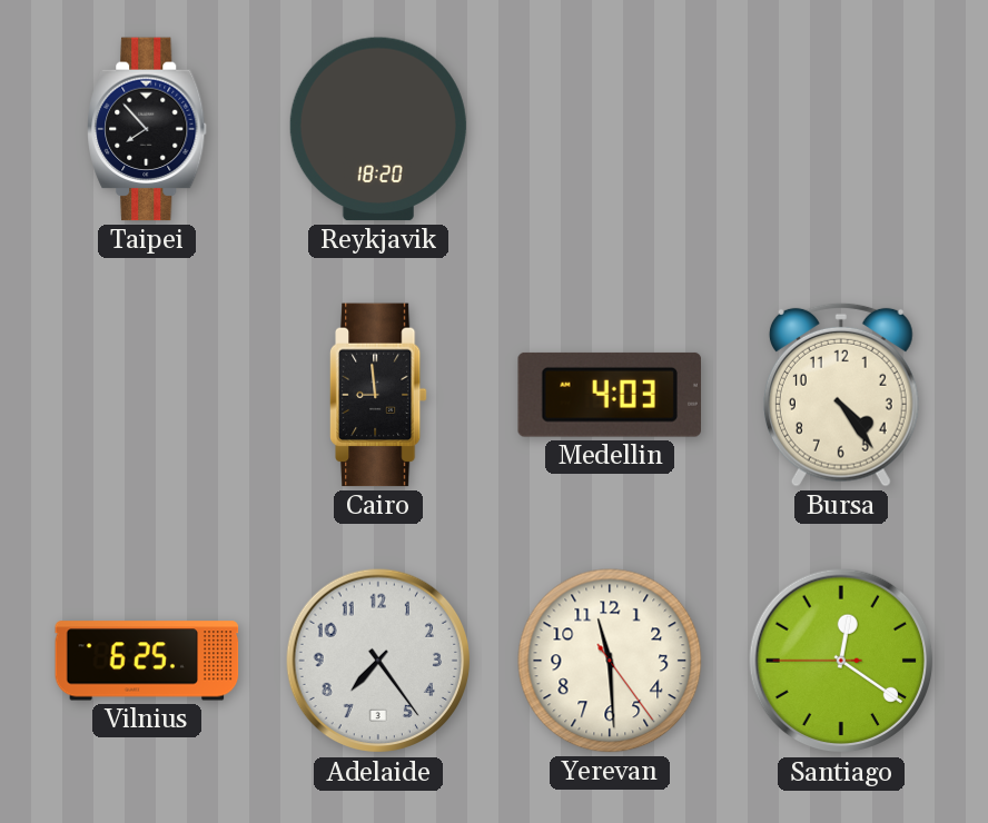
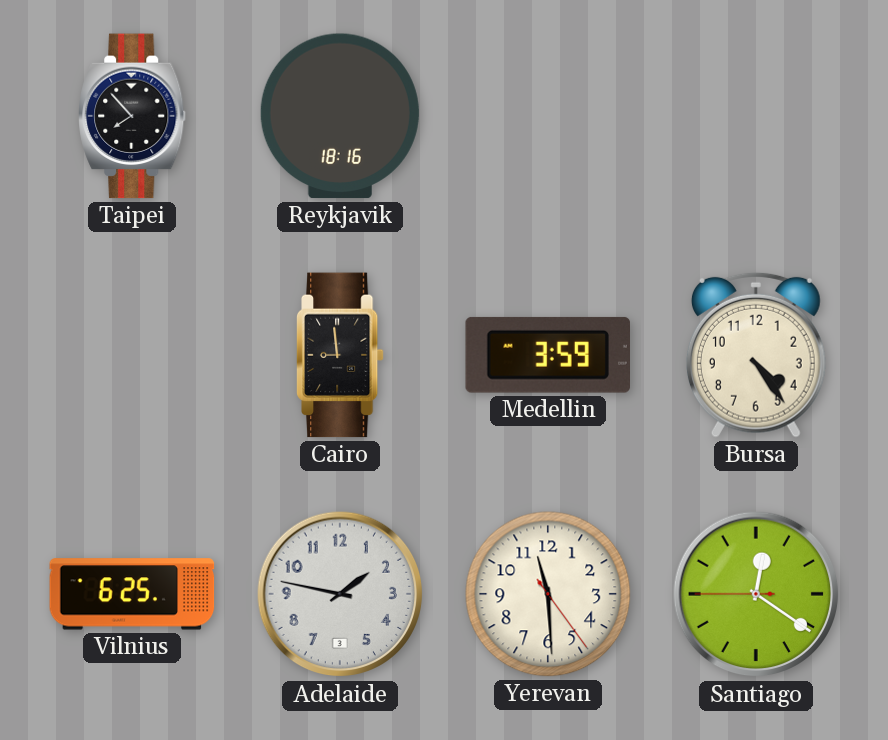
Reykjavik: 18:20 -> 18:16
Medellin: 4:03 -> 3:59
Adelaide: 7:24 -> 1:47
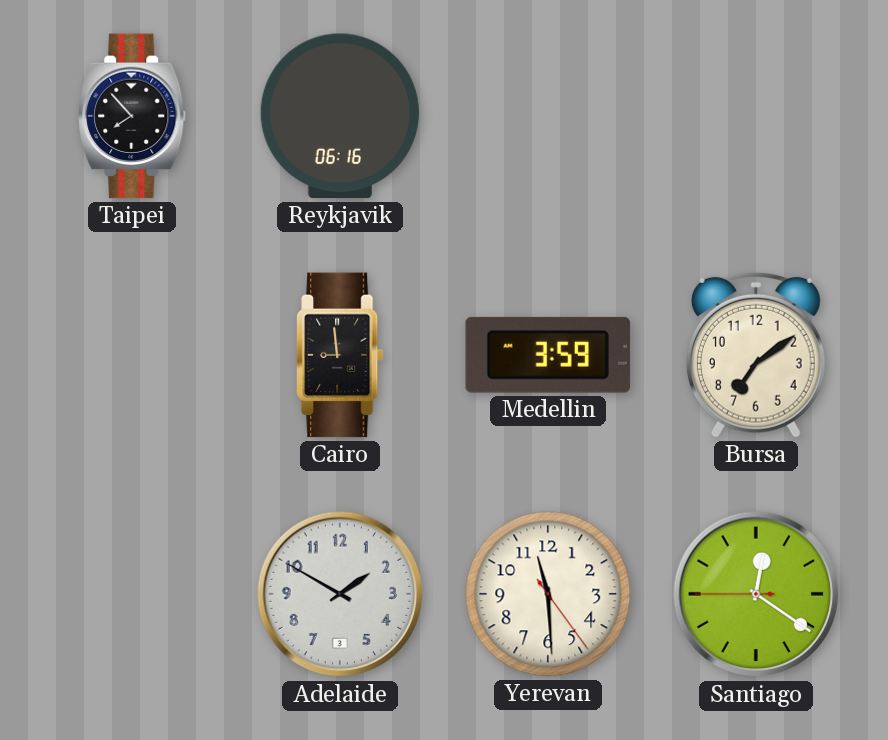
Reykjavik: 18:16 -> 06:16
Bursa: 4:24 -> 7:09
Vilnius: 6:25 -> none
Adelaide: 1:47 -> 1:50
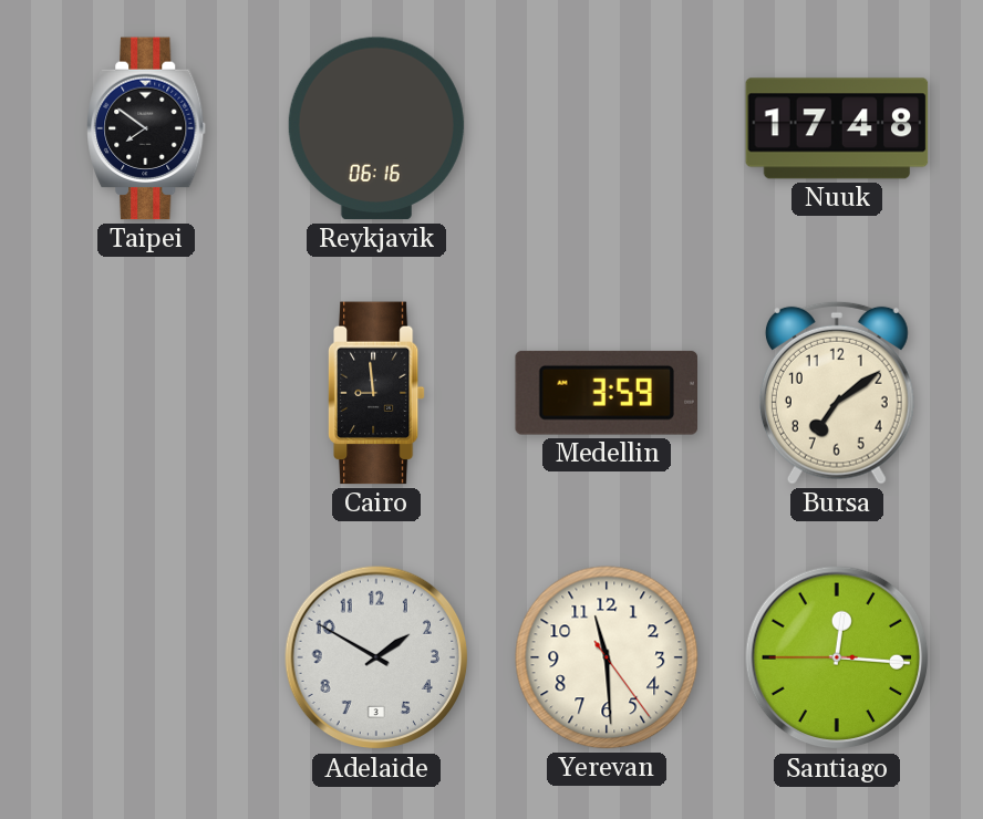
Taipei: 7:53 -> 7:51
Nuuk: none -> 17:48
Santiago: 12:20 -> 12:15
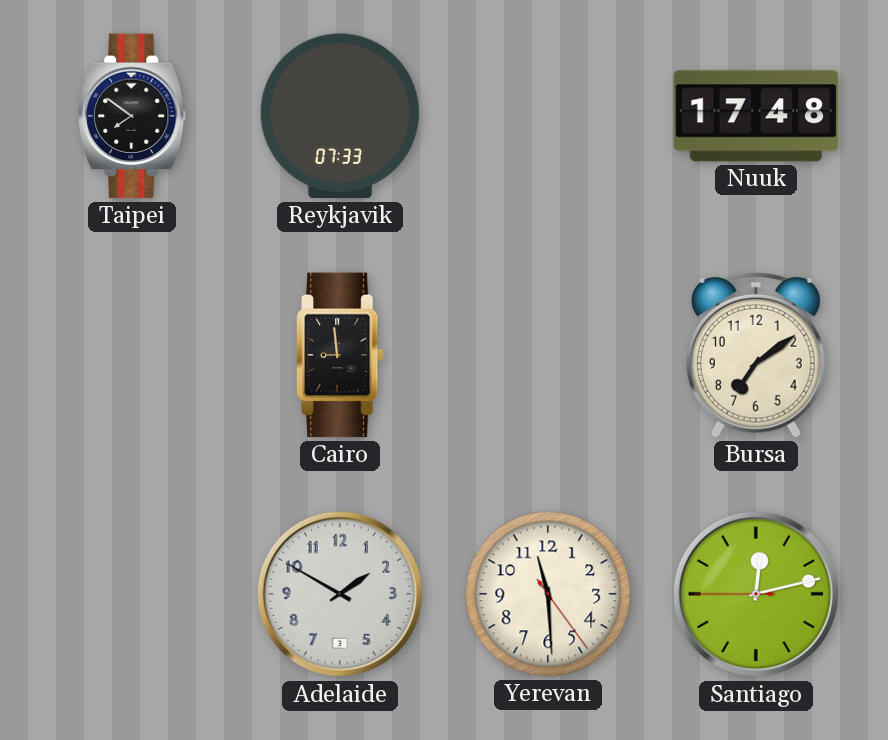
Reykjavik: 06:16 -> 07:33
Medellin: 3:59 -> none
Santiago: 12:15 -> 12:12
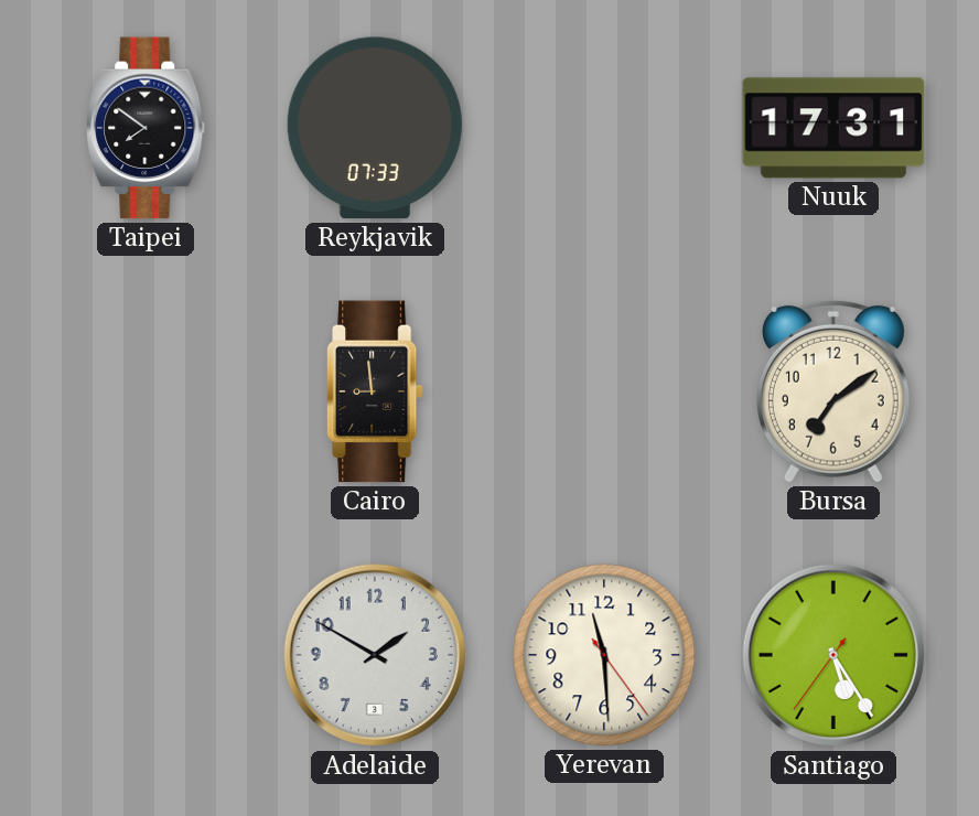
Nuuk: 17:48 -> 17:31
Santiago: 12:12 -> 5:24
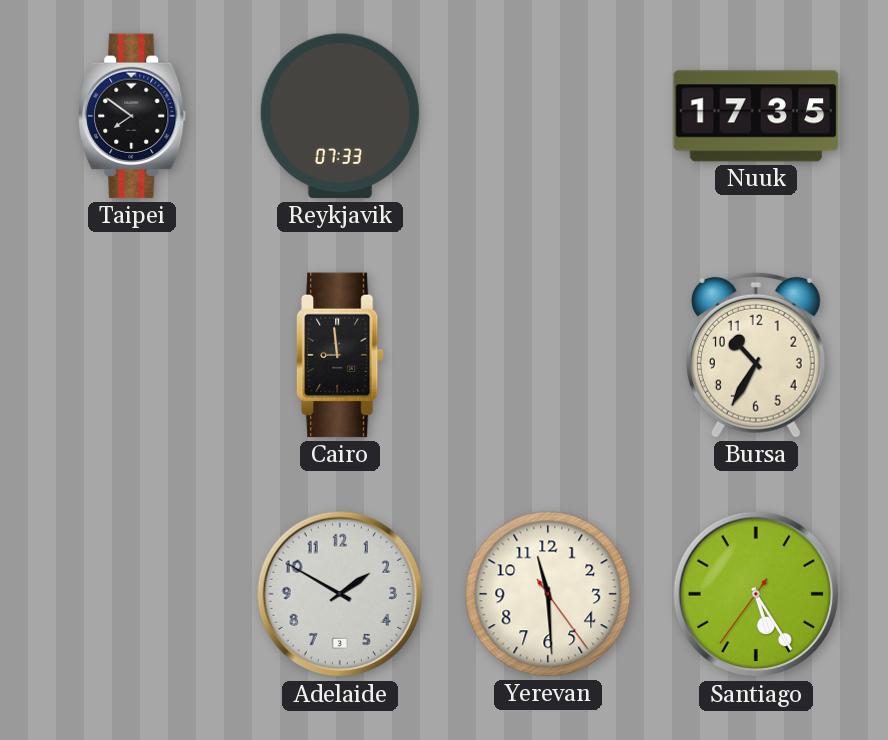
Nuuk: 17:31 -> 17:35
Bursa: 7:09 -> 10:35
